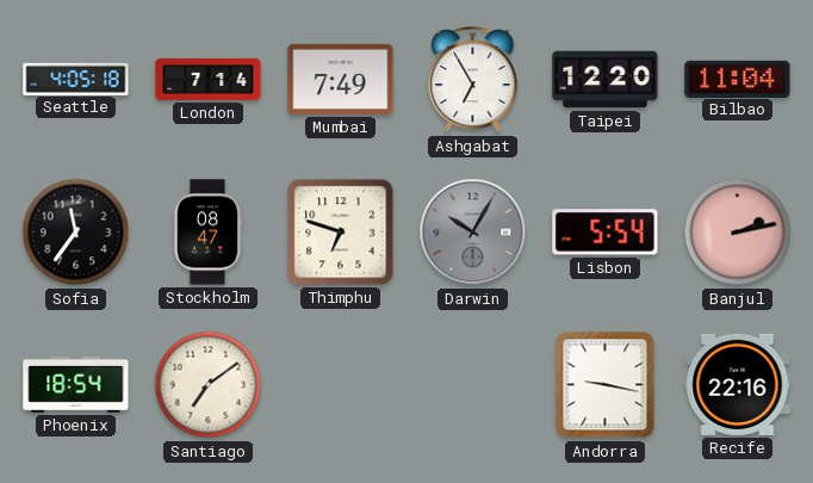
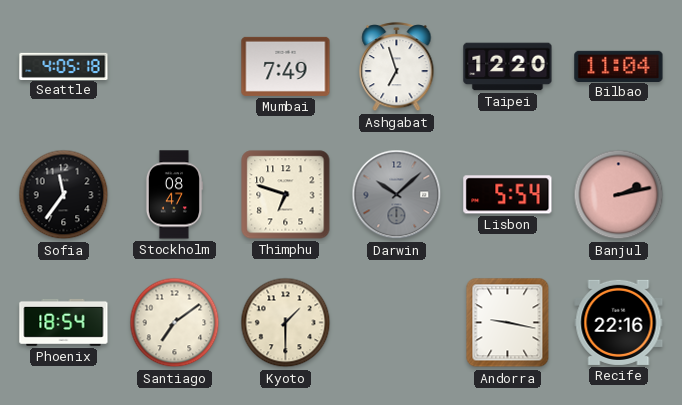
London: 7:14 -> none
Ashgabat: 6:55 -> 6:57
Darwin: 10:05 -> 10:08
Kyoto: none -> 1:30
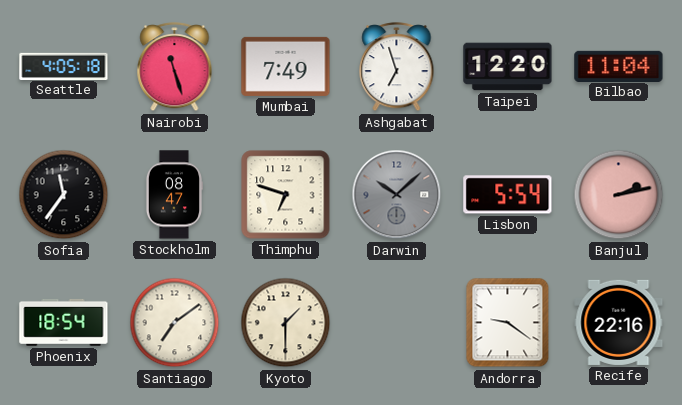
Nairobi: none -> 11:27
Andorra: 9:17 -> 9:21
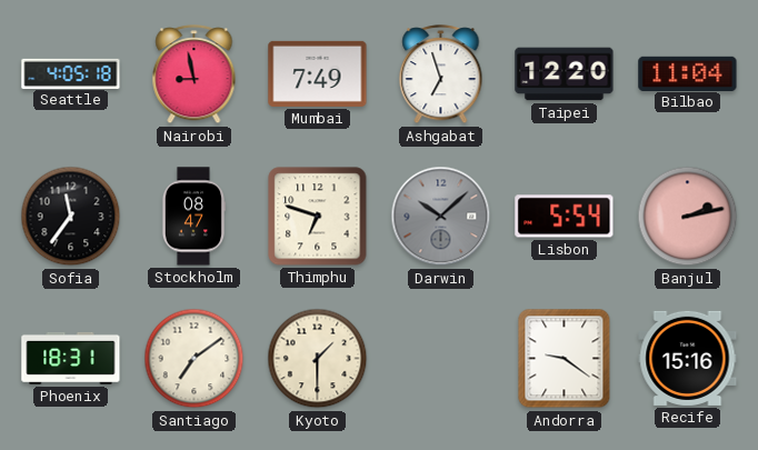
Nairobi: 11:27 -> 8:58
Phoenix: 18:54 -> 18:31
Recife: 22:16 -> 15:16
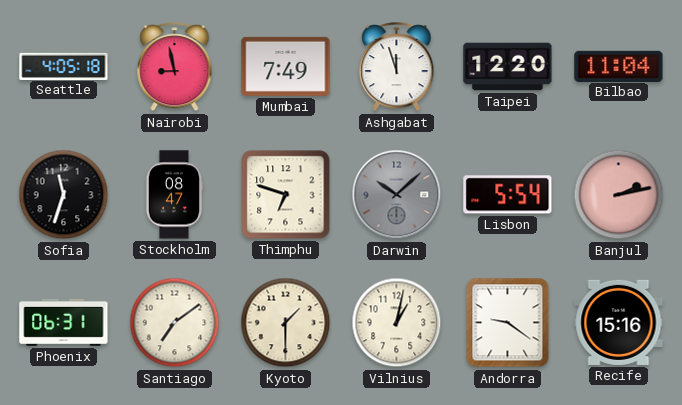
Ashgabat: 6:57 -> 11:57
Sofia: 11:36 -> 11:33
Phoenix: 18:31 -> 06:31
Vilnius: none -> 1:02
